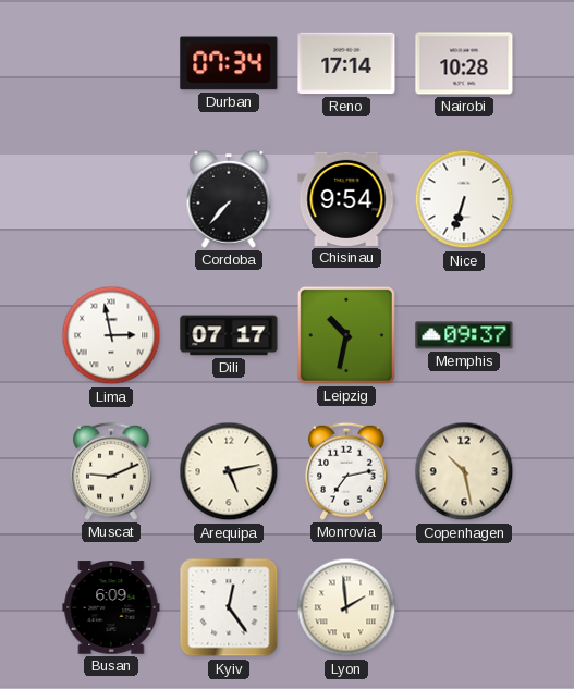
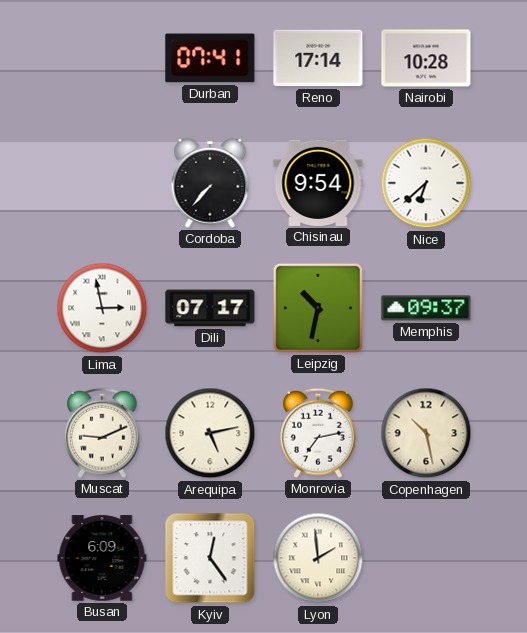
Durban: 07:34 -> 07:41
Nice: 6:33 -> 6:38
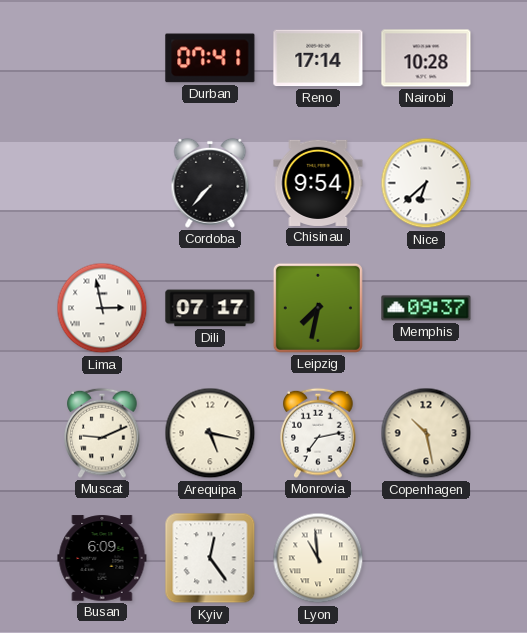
Leipzig: 10:32 -> 7:32
Arequipa: 5:13 -> 5:17
Lyon: 1:59 -> 10:59
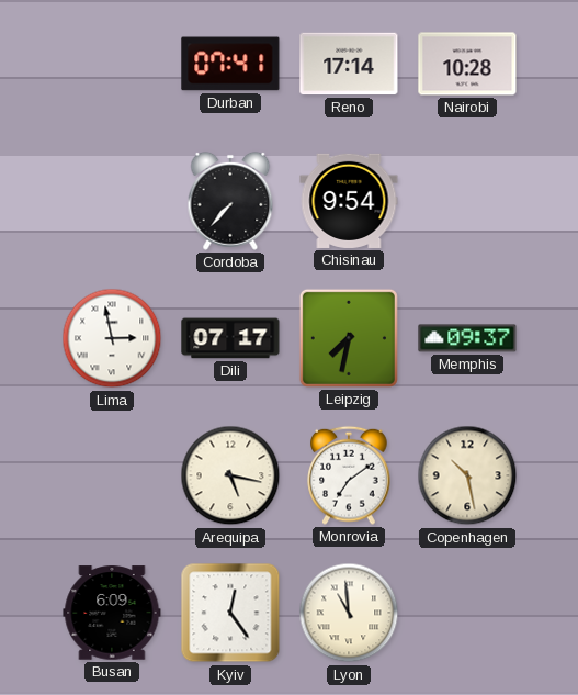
Nice: 6:38 -> none
Muscat: 9:11 -> none
Monrovia: 7:13 -> 7:09
